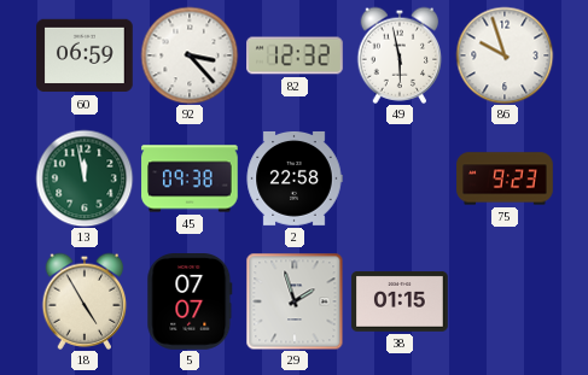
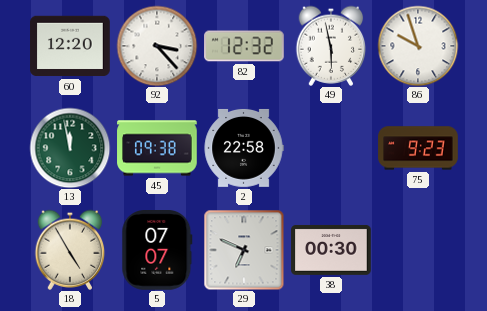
60: 06:59 -> 12:20
29: 1:57 -> 6:49
38: 01:15 -> 00:30
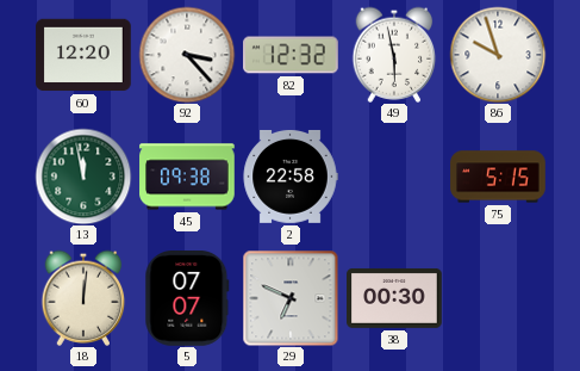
75: 9:23 -> 5:15
18: 4:55 -> 12:01
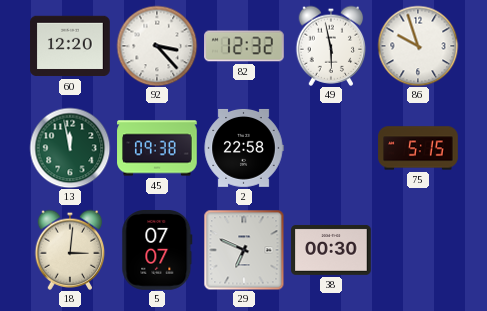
18: 12:01 -> 3:01
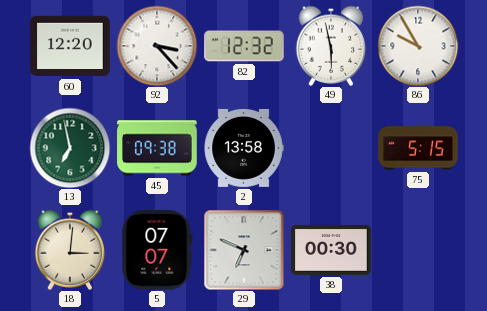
86: 9:57 -> 9:55
13: 11:58 -> 6:58
2: 22:58 -> 13:58
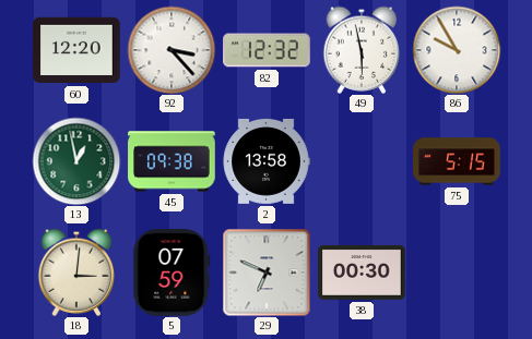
13: 6:58 -> 12:58
5: 07:07 -> 07:59
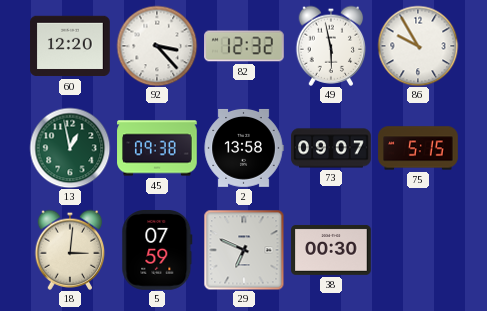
73: none -> 09:07
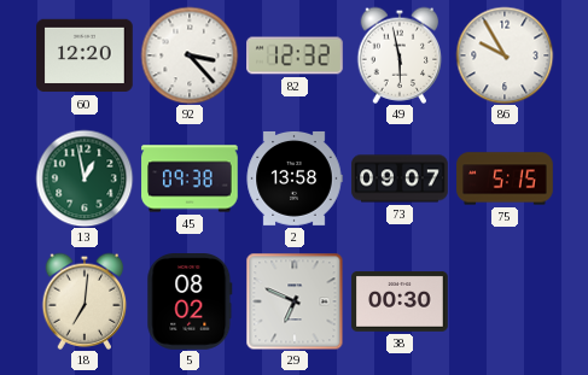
18: 3:01 -> 7:01
5: 07:59 -> 08:02
